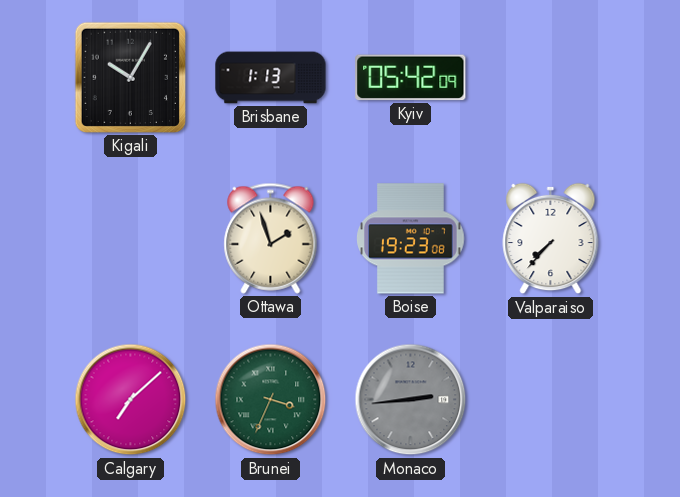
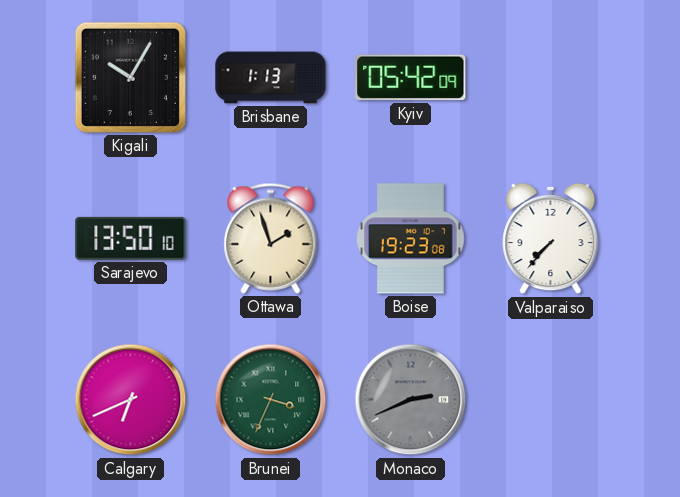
Sarajevo: none -> 13:50
Calgary: 7:08 -> 6:41
Monaco: 2:44 -> 2:41
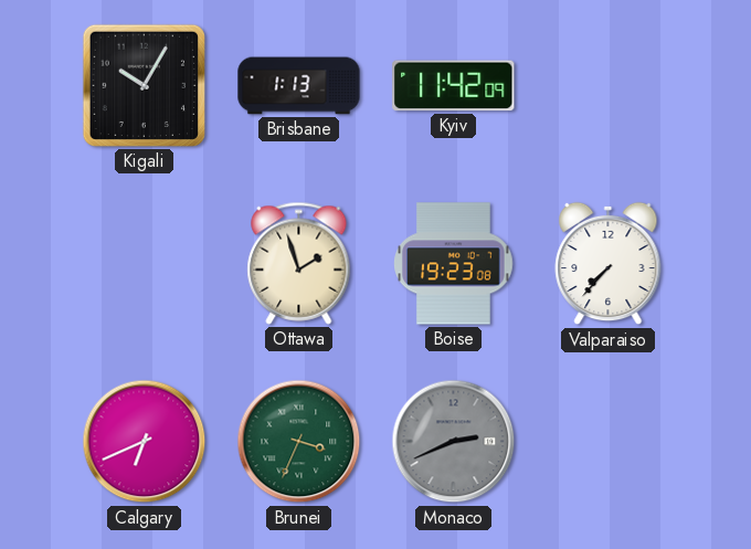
Kyiv: 05:42 -> 11:42
Sarajevo: 13:50 -> none
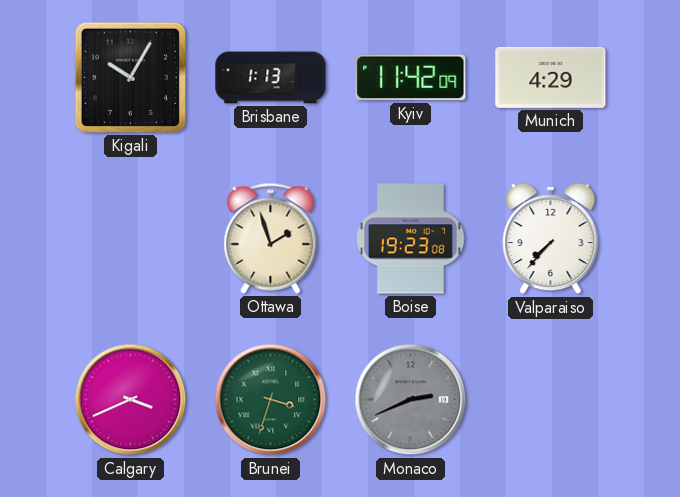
Munich: none -> 4:29
Calgary: 6:41 -> 3:41
Brunei: 3:34 -> 3:33
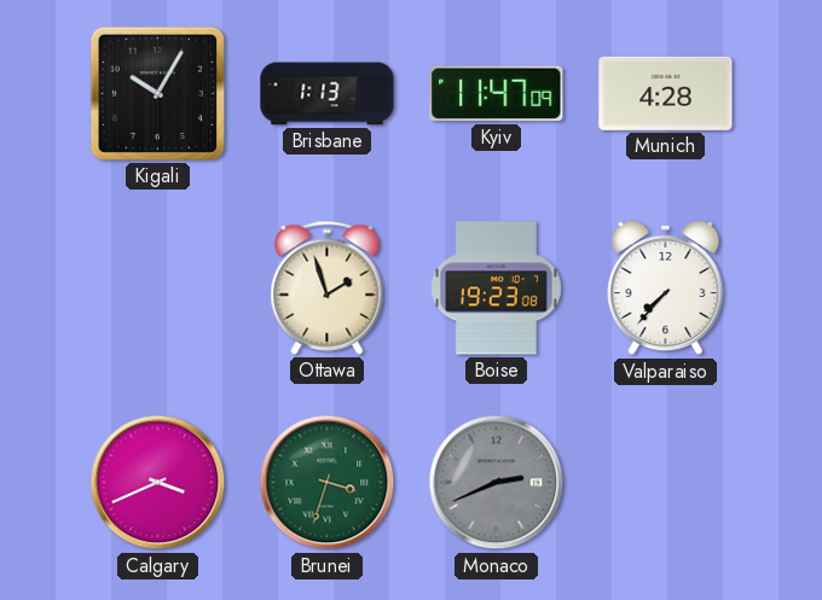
Kyiv: 11:42 -> 11:47
Munich: 4:29 -> 4:28
